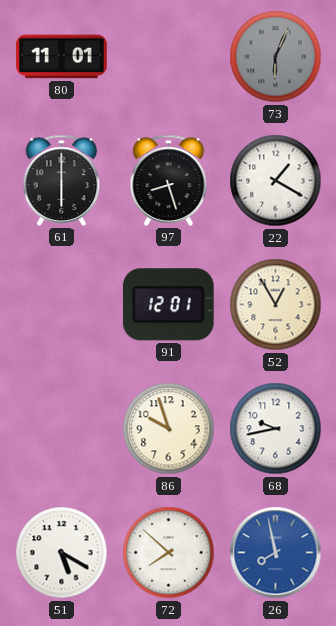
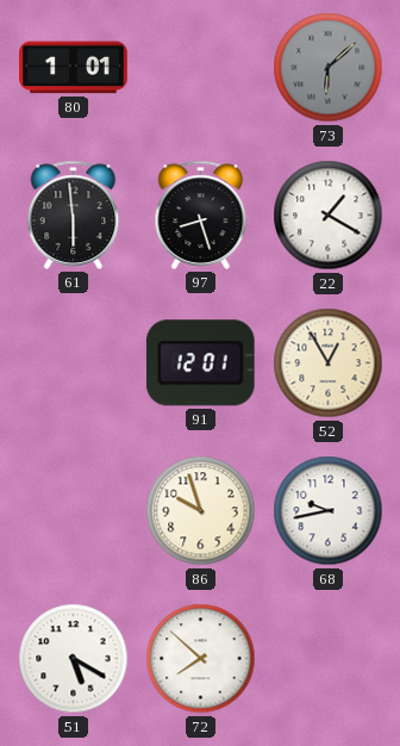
80: 11:01 -> 1:01
73: 6:04 -> 6:08
61: 6:00 -> 5:59
26: 7:58 -> none
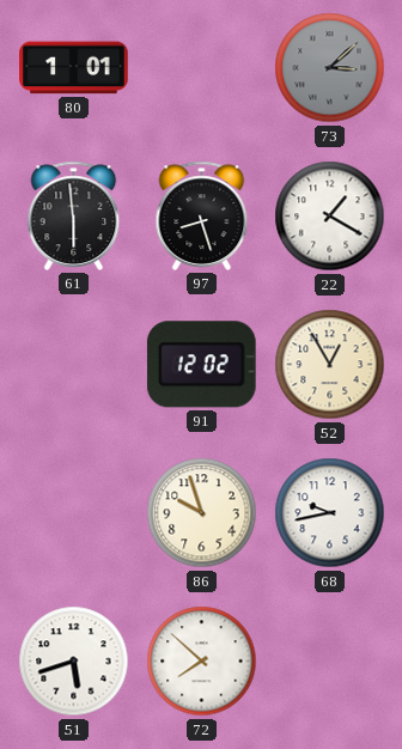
73: 6:08 -> 3:08
91: 12:01 -> 12:02
51: 5:20 -> 5:42
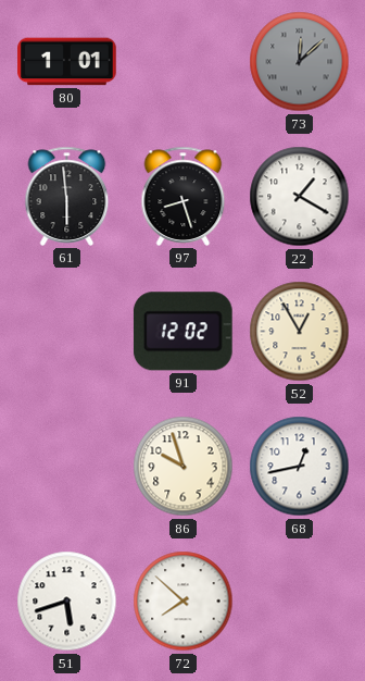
73: 3:08 -> 12:08
68: 9:43 -> 12:43
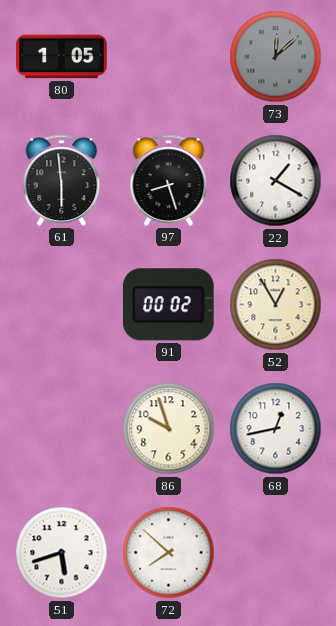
80: 1:01 -> 1:05
91: 12:02 -> 00:02
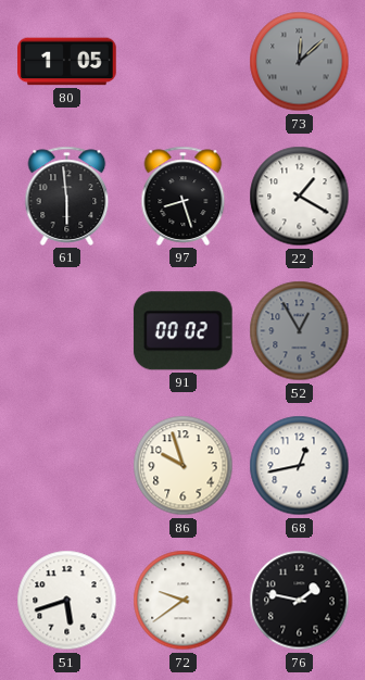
52 dial: cream -> grey
72: 7:52 -> 9:39
76: none -> 1:47
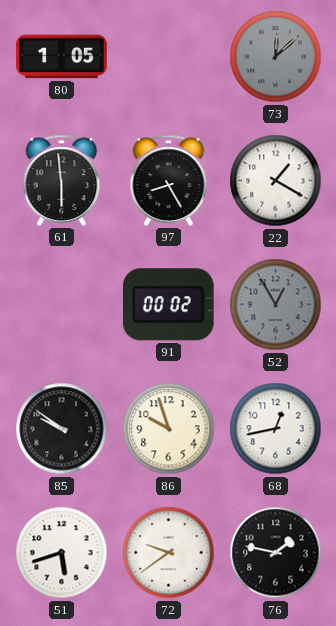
97: 8:27 -> 8:25
85: none -> 9:51
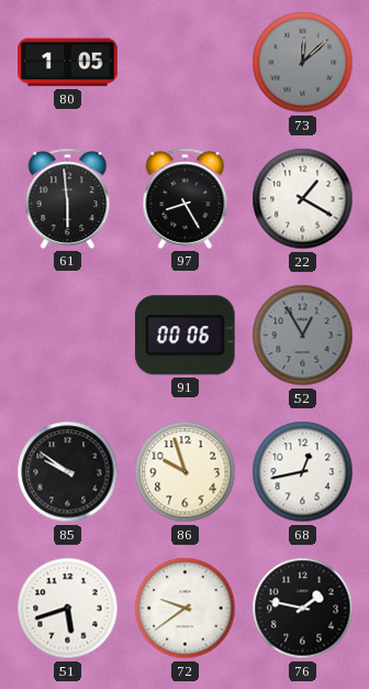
91: 00:02 -> 00:06
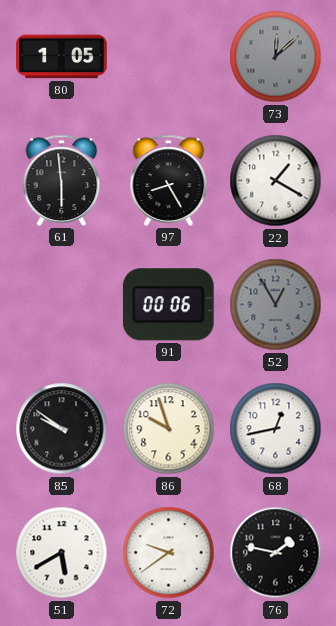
51: 5:42 -> 5:40
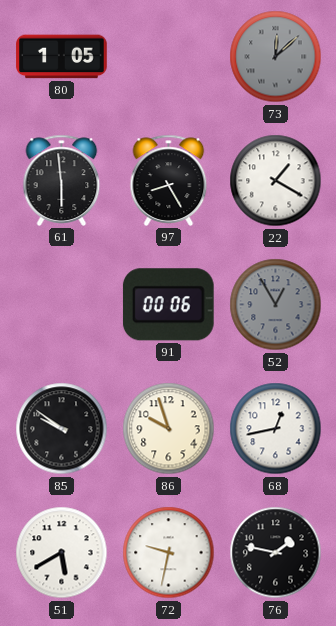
72: 9:39 -> 9:32
